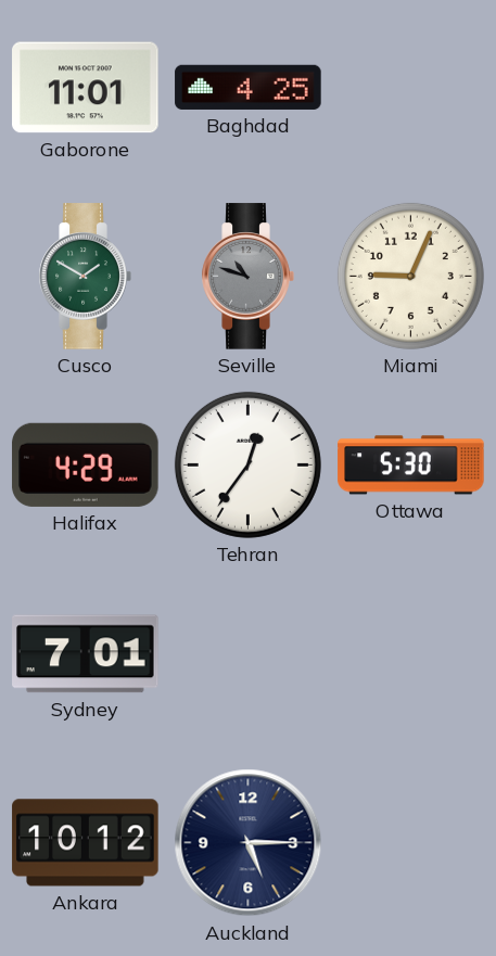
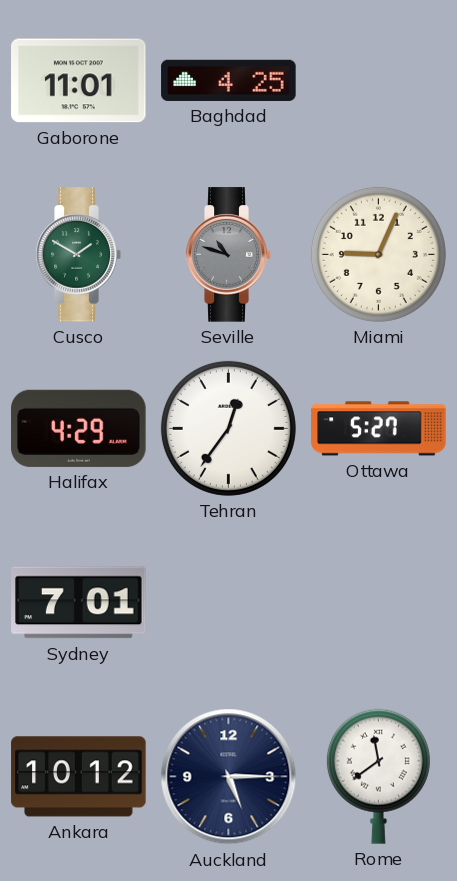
Ottawa: 5:30 -> 5:27
Rome: none -> 11:39
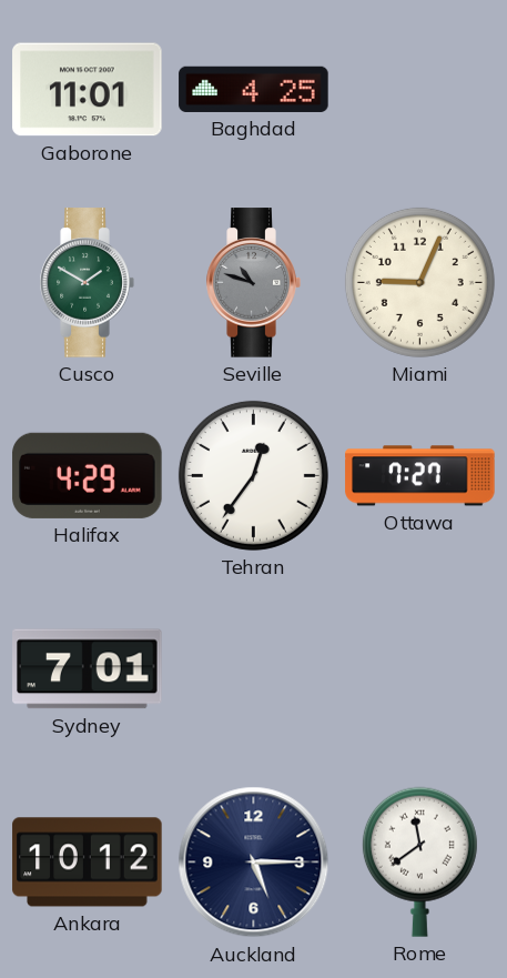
Ottawa: 5:27 -> 7:27
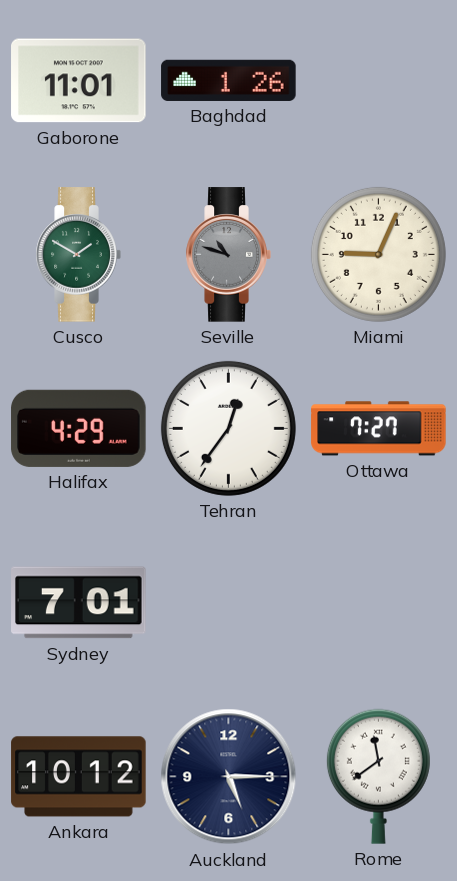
Baghdad: 4:25 -> 1:26
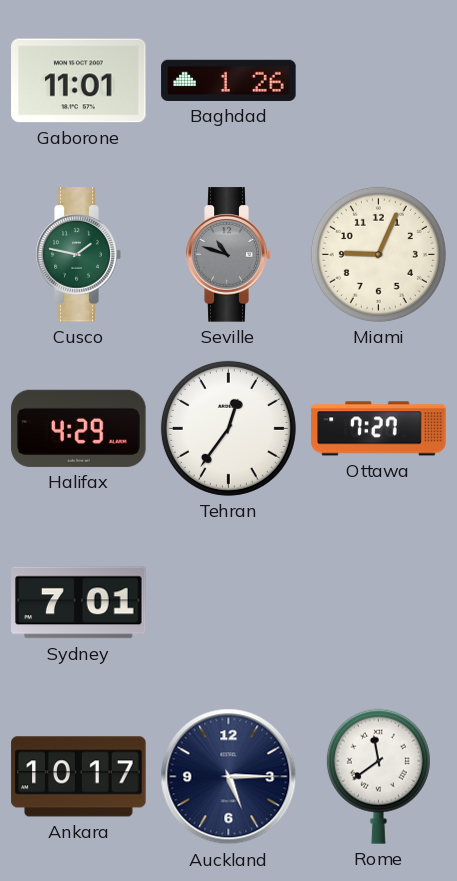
Cusco: 1:50 -> 1:47
Ankara: 10:12 -> 10:17
